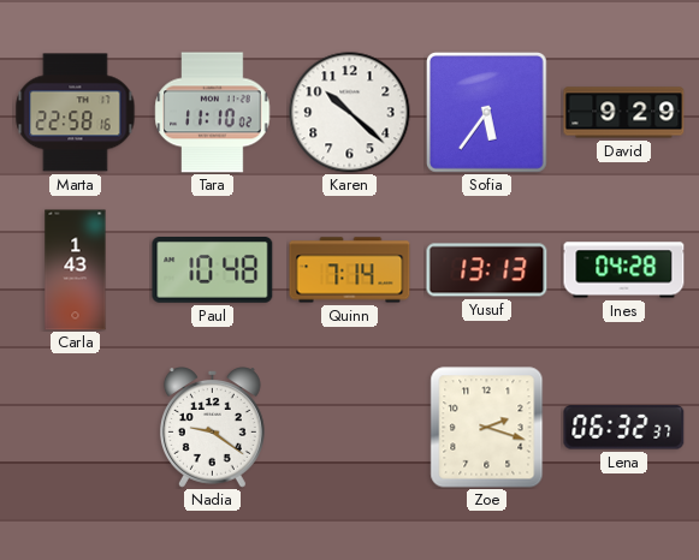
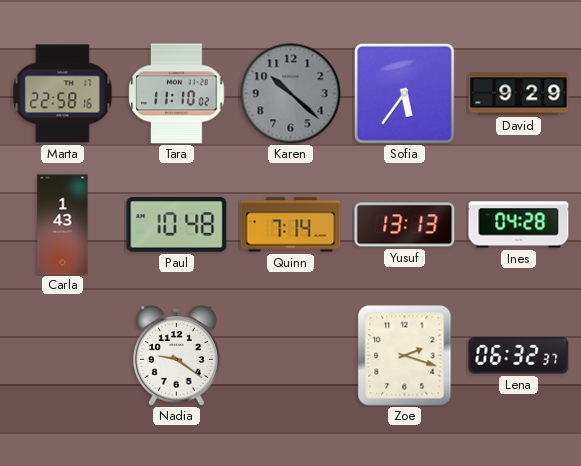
Karen dial: white -> grey
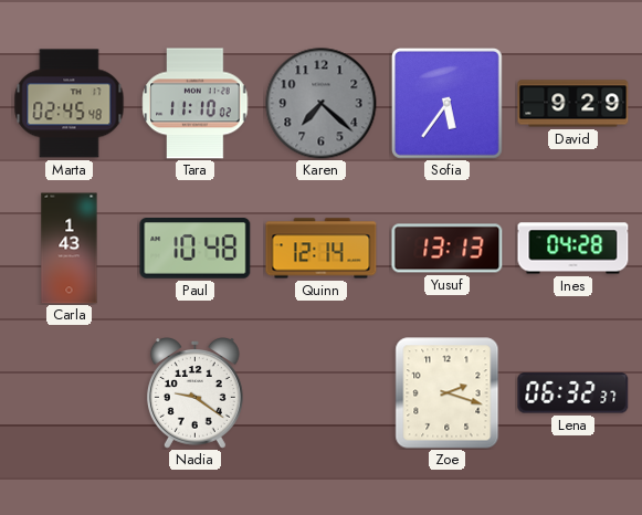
Marta: 22:58 -> 02:45
Karen: 10:22 -> 7:22
Quinn: 7:14 -> 12:14
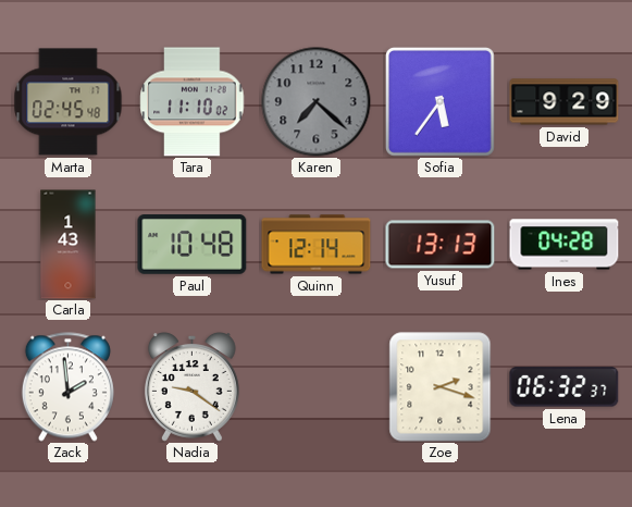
Zack: none -> 1:59
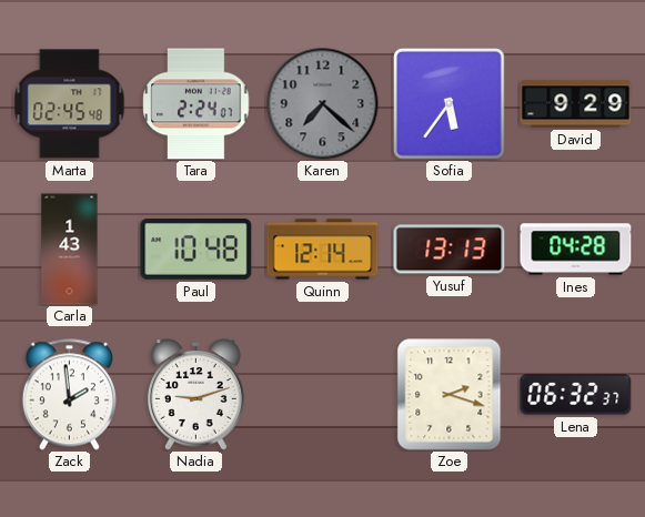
Tara: 11:10 -> 2:24
Nadia: 9:21 -> 9:12
